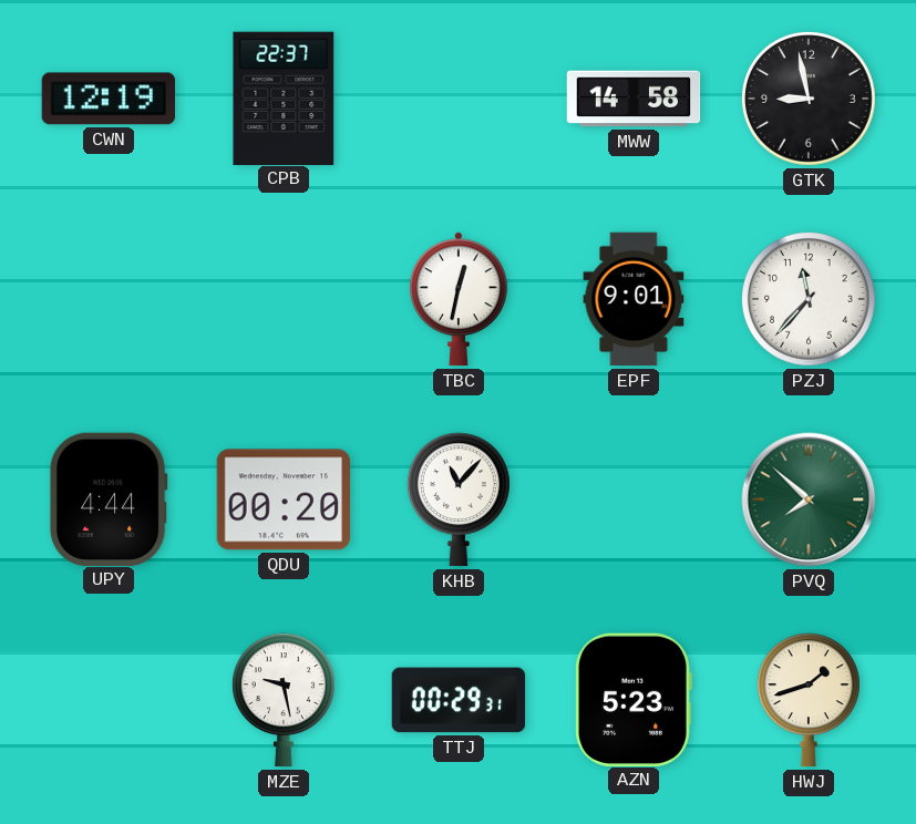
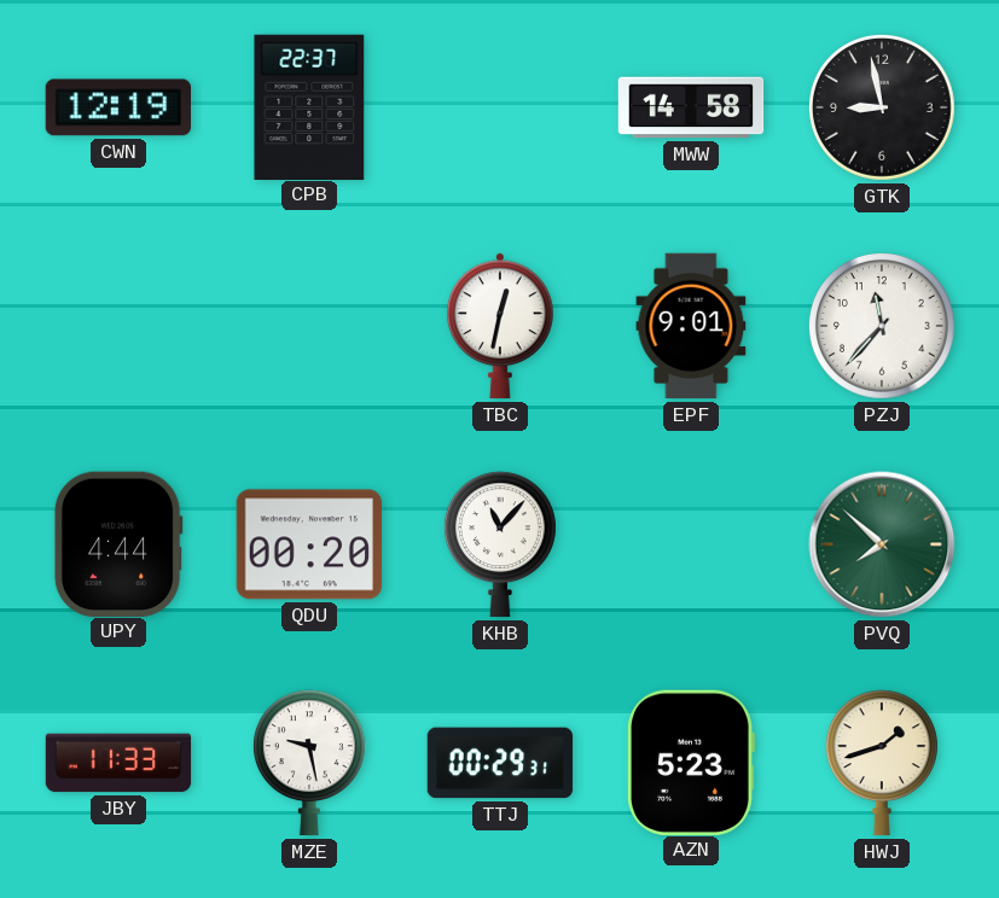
JBY: none -> 11:33
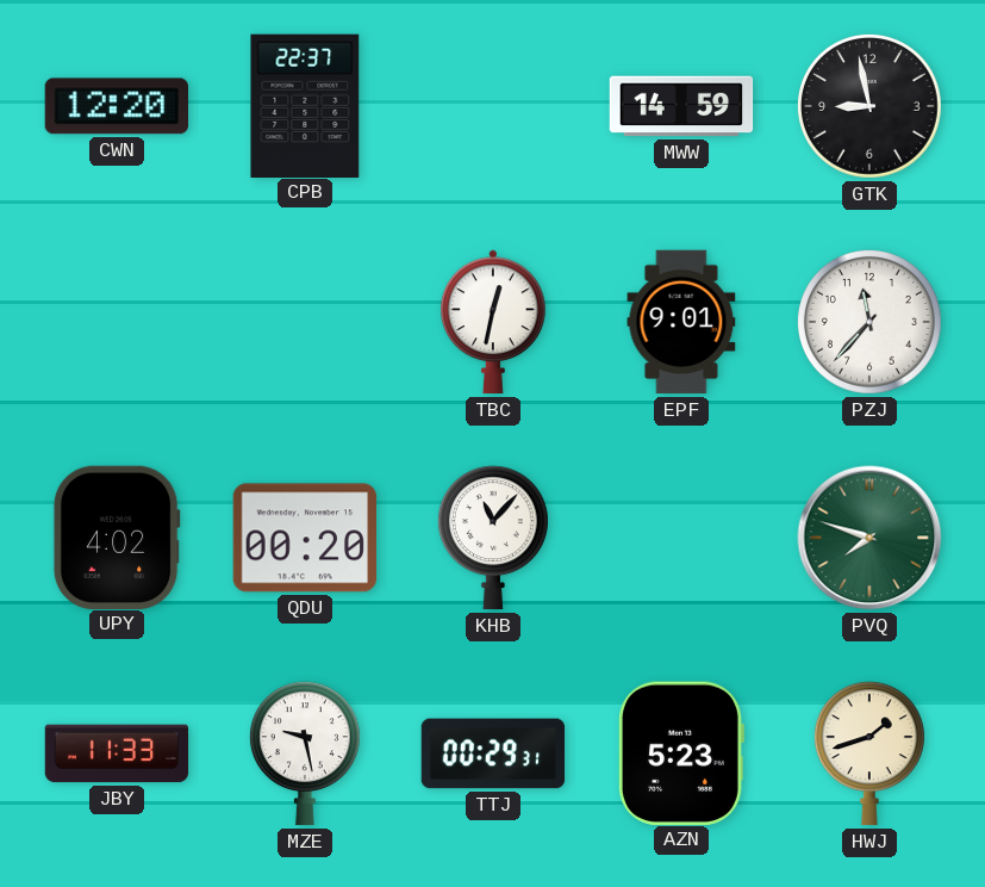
CWN: 12:19 -> 12:20
MWW: 14:58 -> 14:59
UPY: 4:44 -> 4:02
PVQ: 7:52 -> 7:48
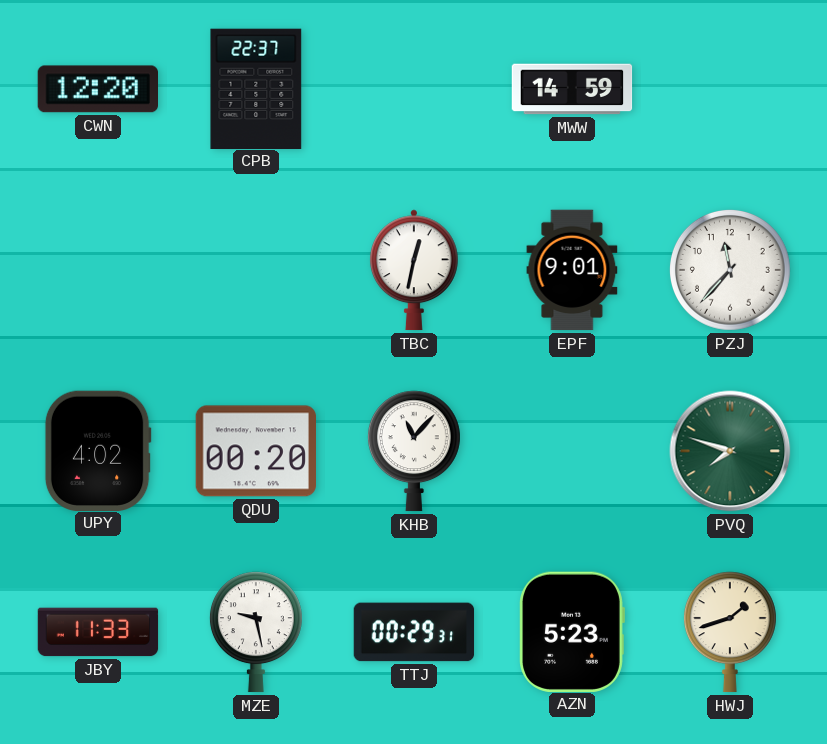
GTK: 8:58 -> none
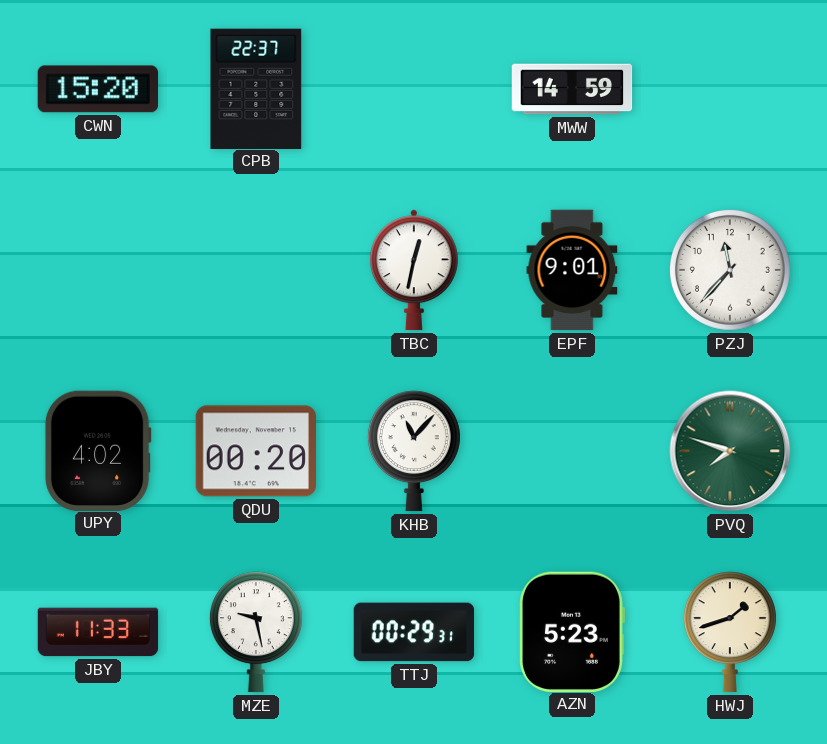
CWN: 12:20 -> 15:20
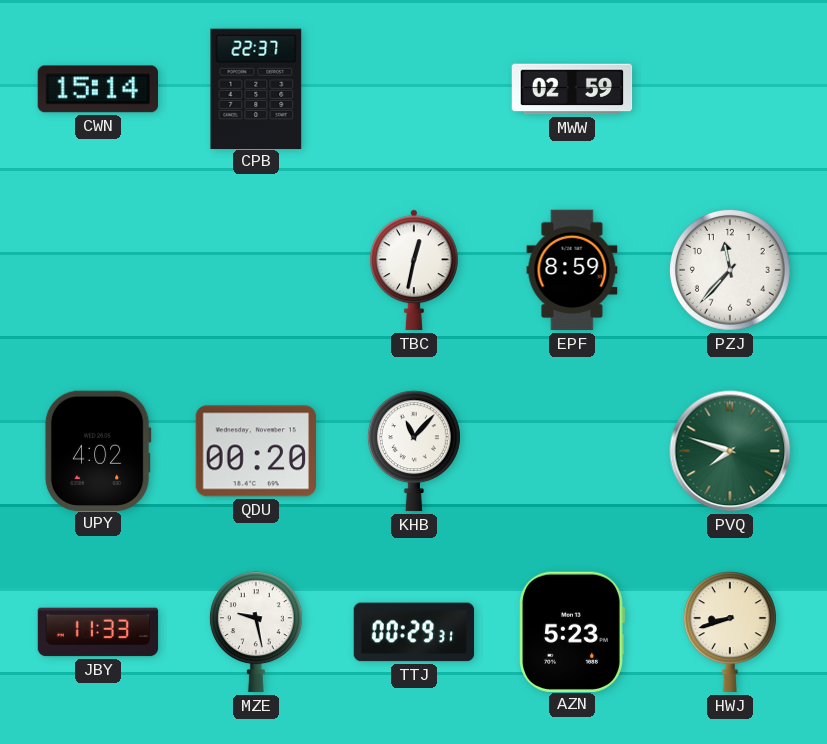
CWN: 15:20 -> 15:14
MWW: 14:59 -> 02:59
EPF: 9:01 -> 8:59
HWJ: 1:42 -> 8:42
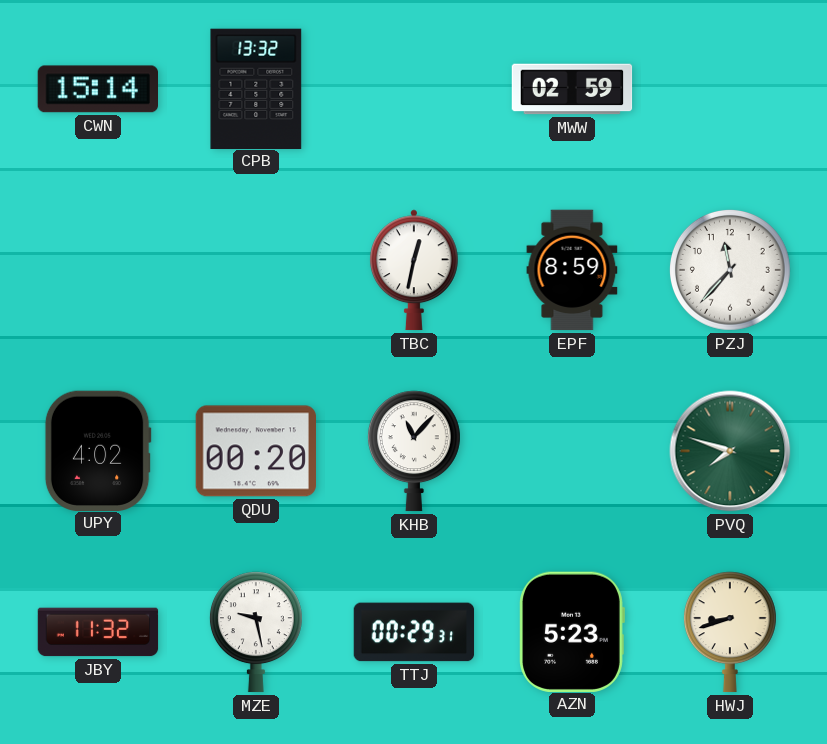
CPB: 22:37 -> 13:32
JBY: 11:33 -> 11:32
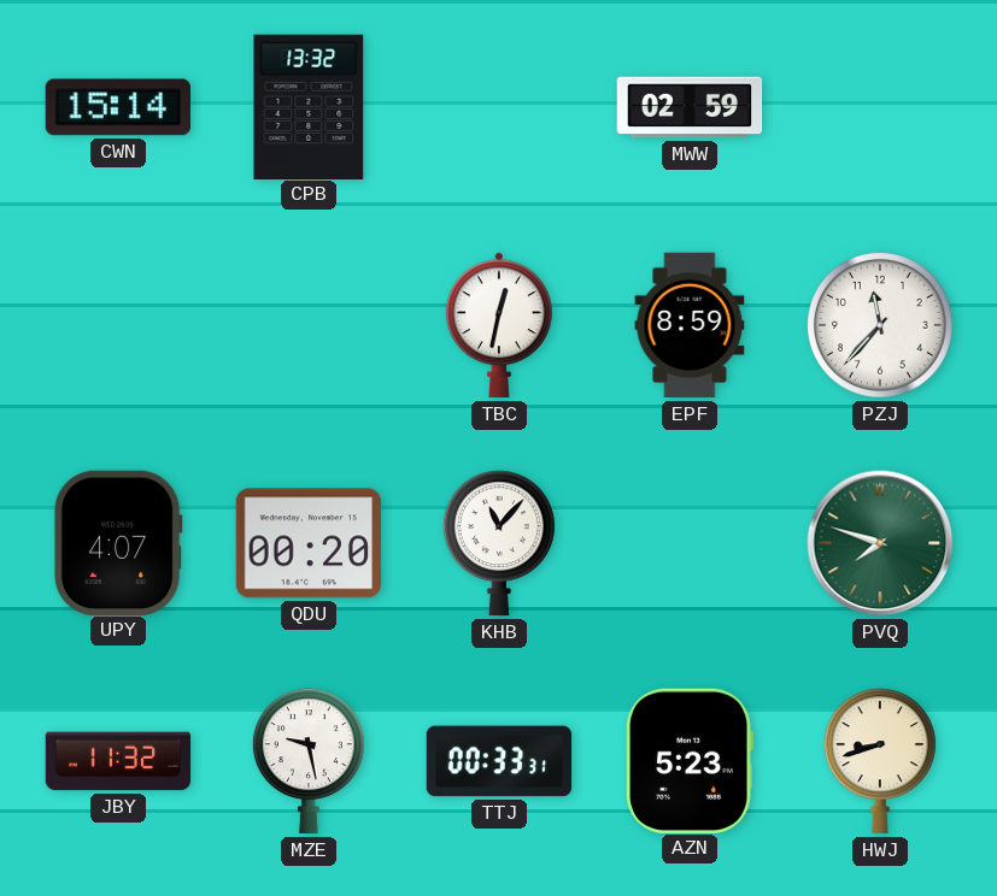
UPY: 4:02 -> 4:07
TTJ: 00:29 -> 00:33
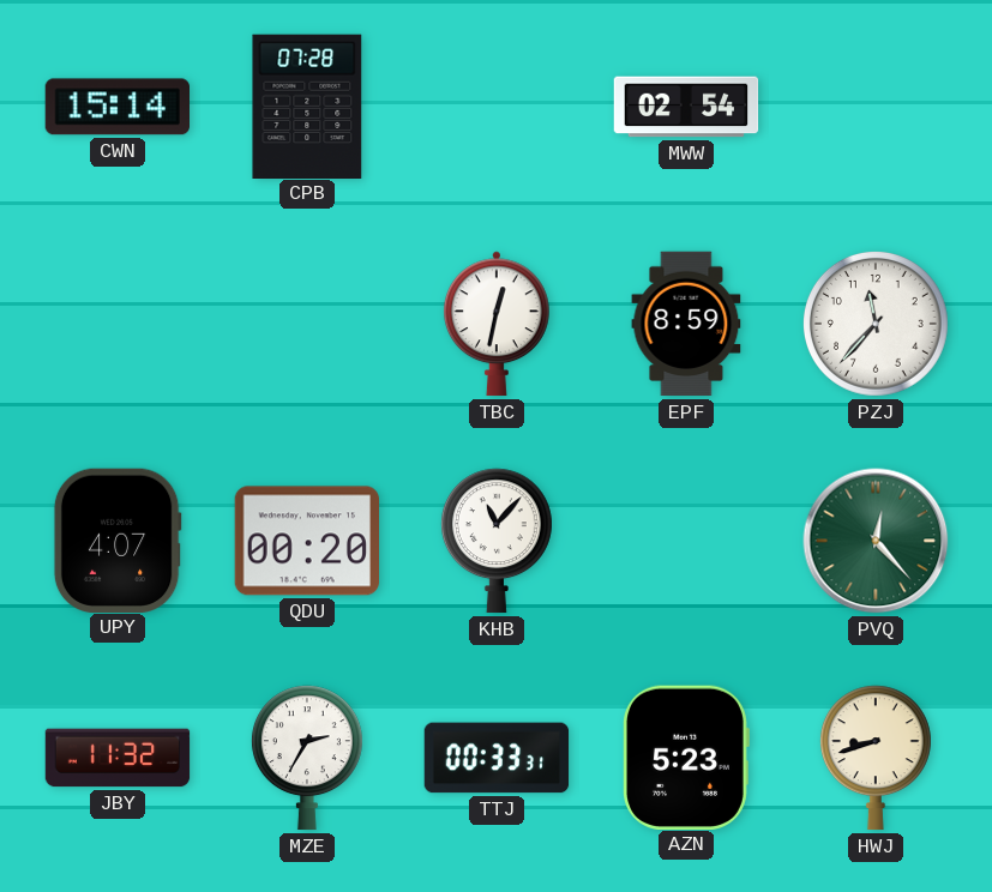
CPB: 13:32 -> 07:28
MWW: 02:59 -> 02:54
PVQ: 7:48 -> 12:23
MZE: 9:28 -> 2:35
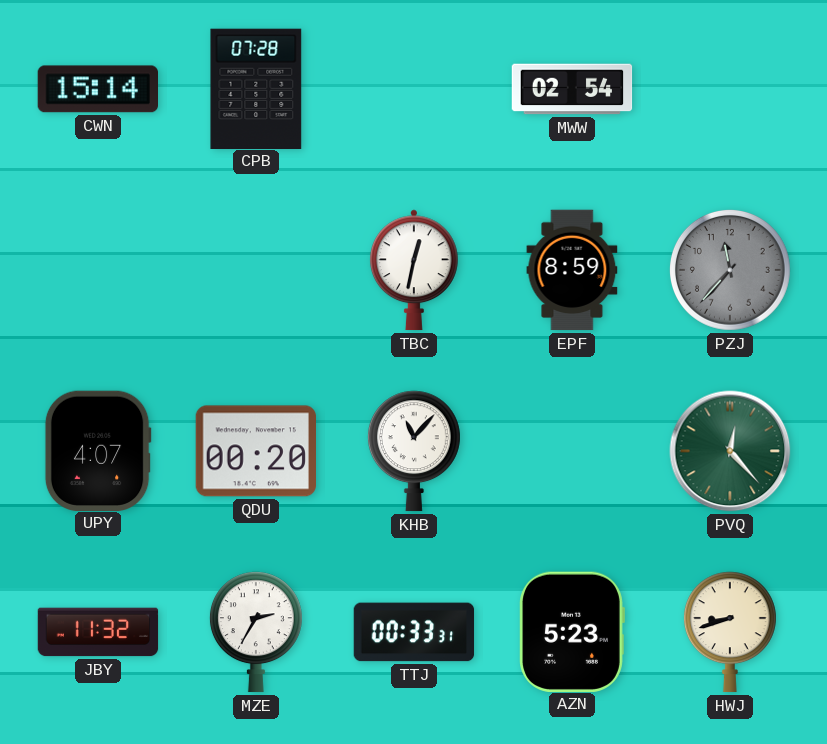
PZJ dial: white -> grey
